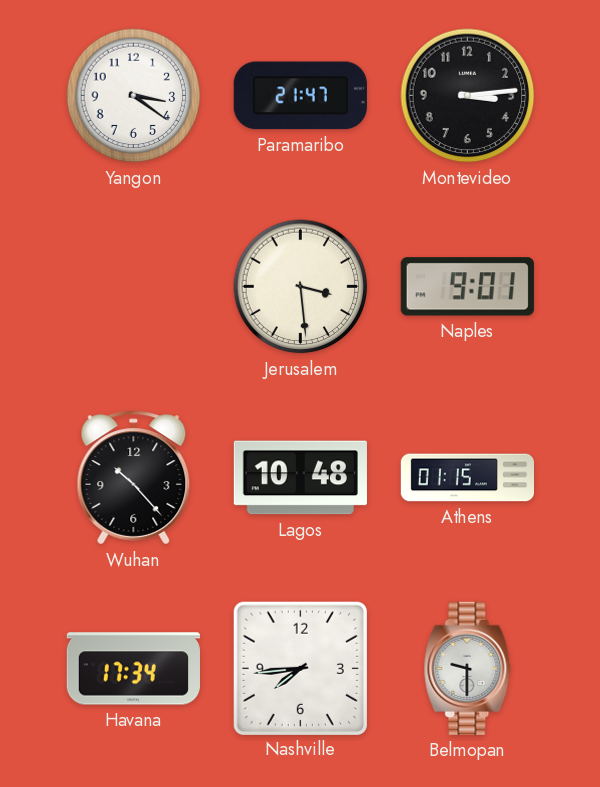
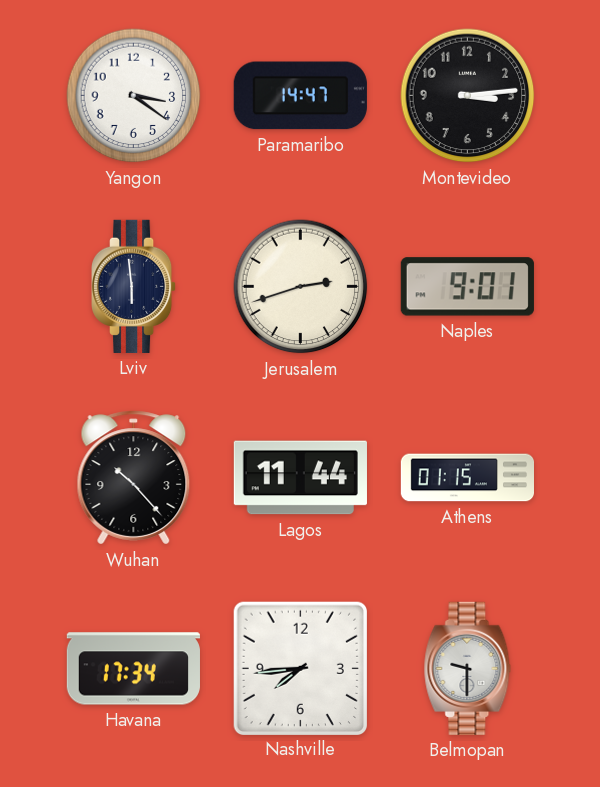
Paramaribo: 21:47 -> 14:47
Lviv: none -> 5:59
Jerusalem: 3:29 -> 2:42
Lagos: 10:48 -> 11:44
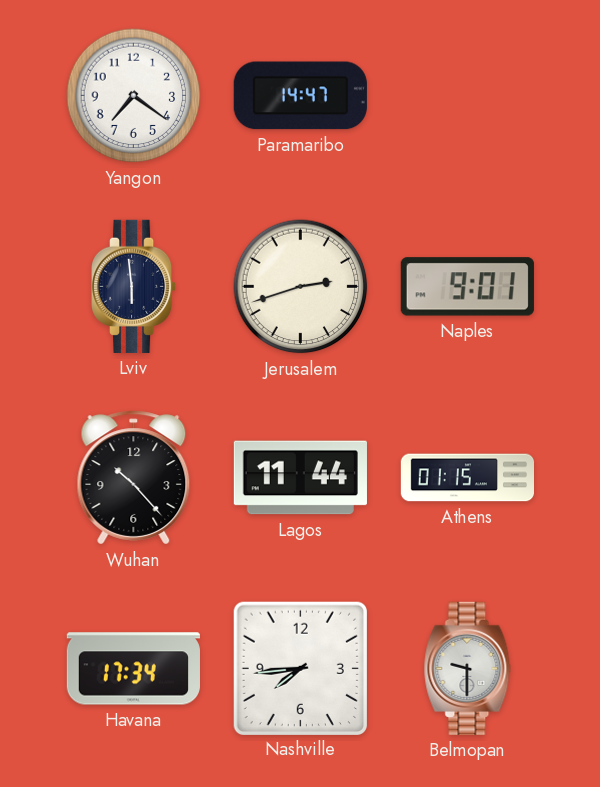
Yangon: 3:21 -> 7:21
Montevideo: 3:14 -> none
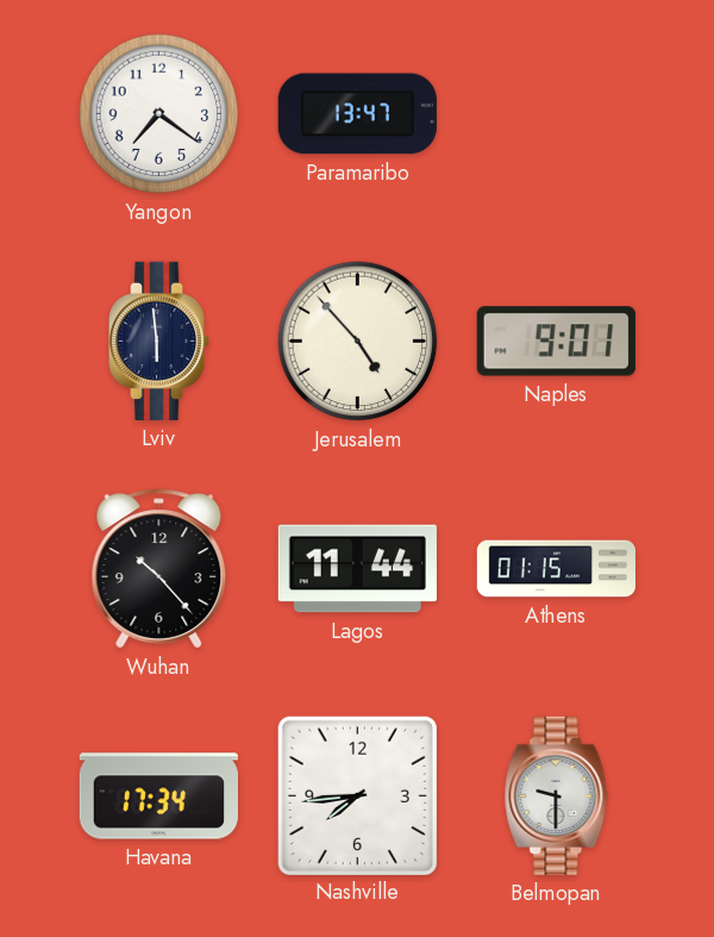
Paramaribo: 14:47 -> 13:47
Jerusalem: 2:42 -> 4:53
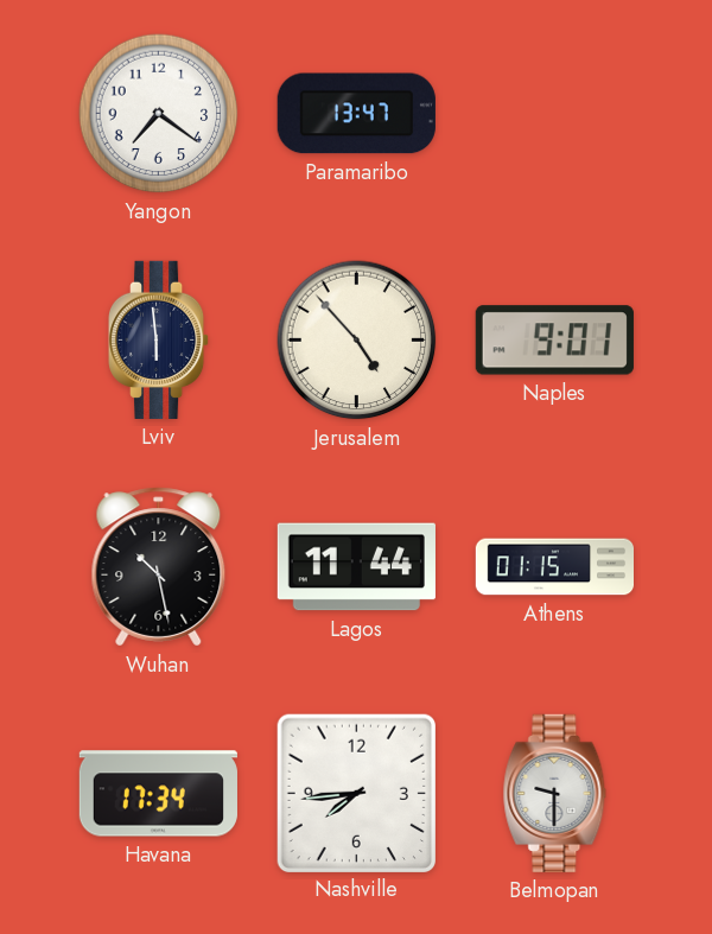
Wuhan: 10:23 -> 10:28
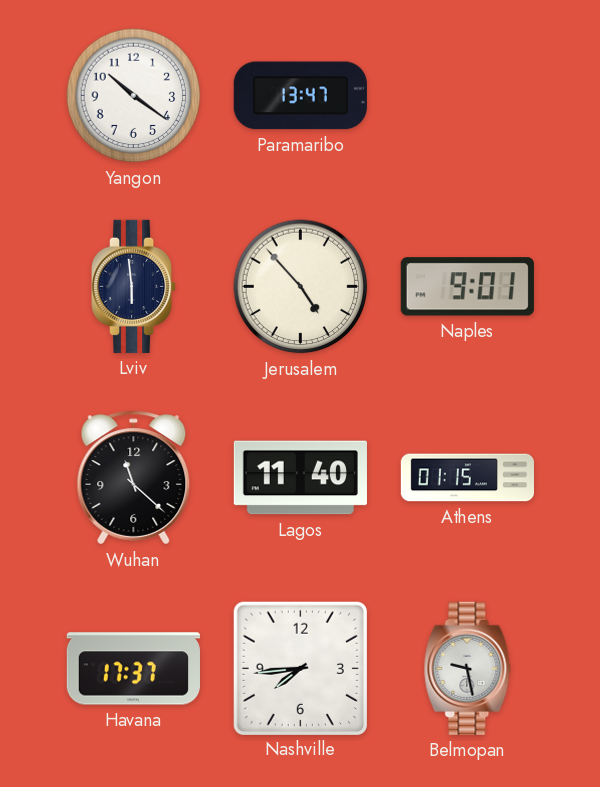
Yangon: 7:21 -> 10:21
Wuhan: 10:28 -> 11:22
Lagos: 11:44 -> 11:40
Havana: 17:34 -> 17:37
Belmopan: 9:30 -> 9:28
